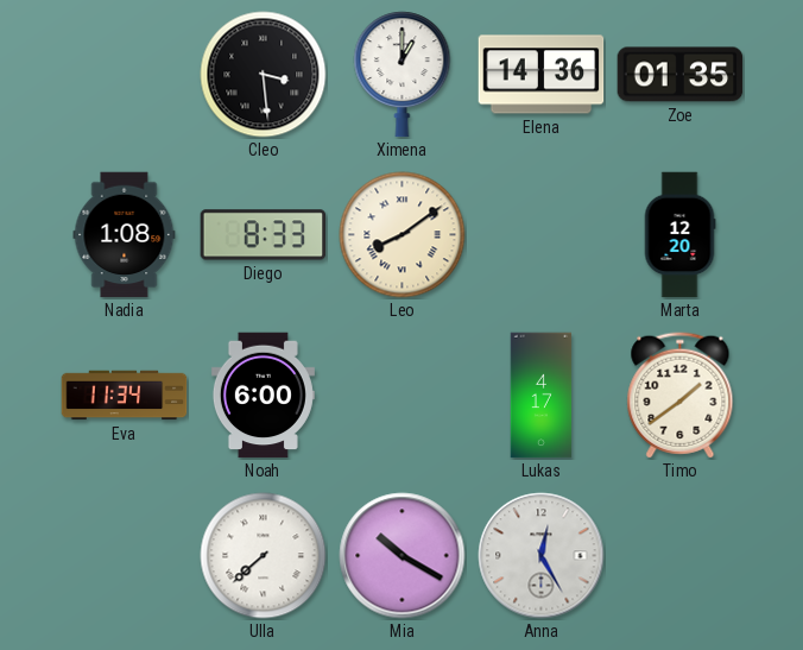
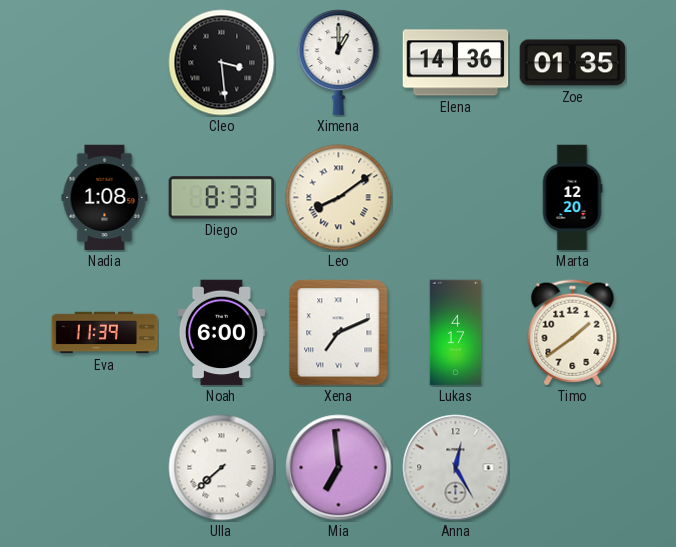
Eva: 11:34 -> 11:39
Xena: none -> 7:11
Mia: 10:20 -> 6:59
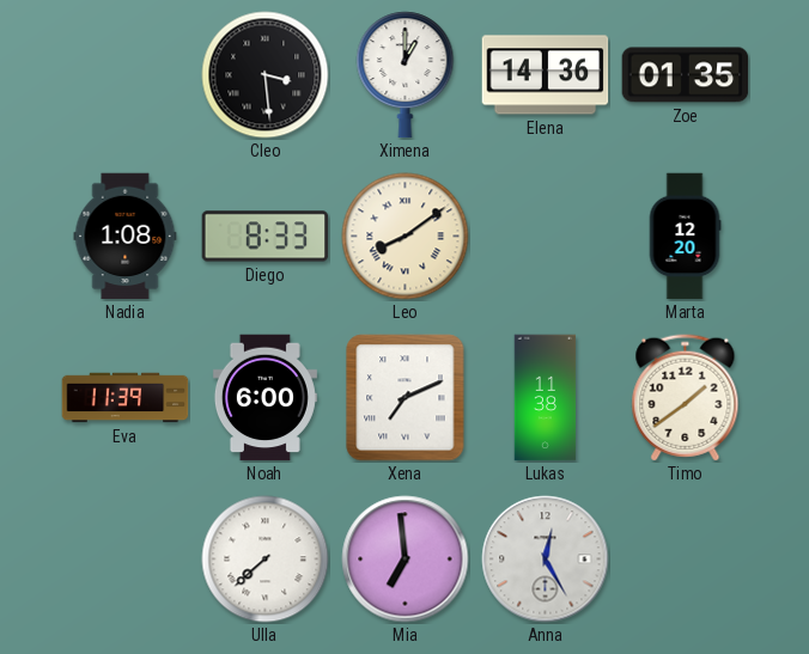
Lukas: 4:17 -> 11:38
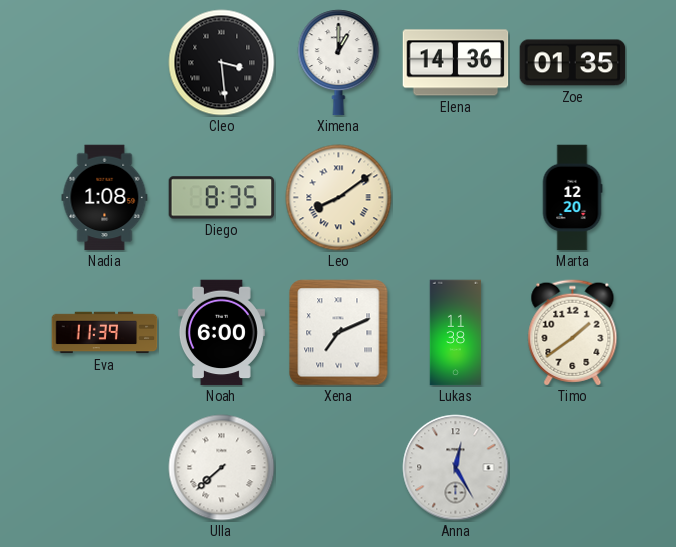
Diego: 8:33 -> 8:35
Mia: 6:59 -> none
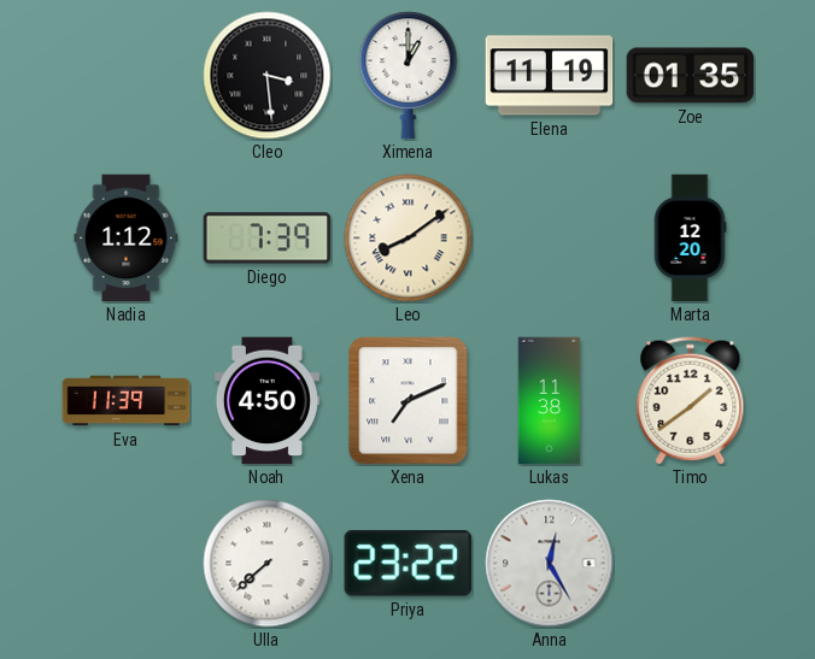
Elena: 14:36 -> 11:19
Nadia: 1:08 -> 1:12
Diego: 8:35 -> 7:39
Noah: 6:00 -> 4:50
Priya: none -> 23:22
